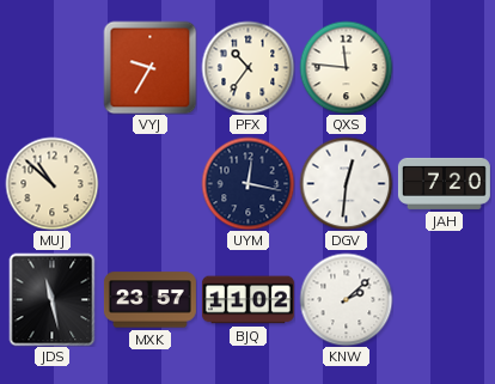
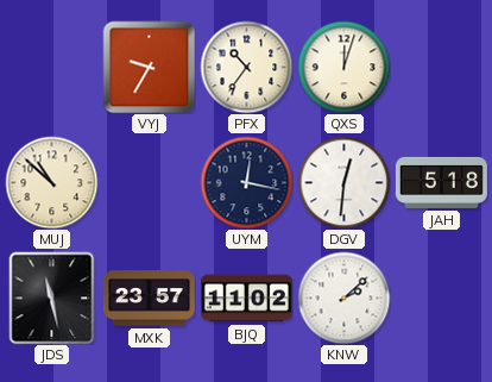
QXS: 11:46 -> 12:03
JAH: 7:20 -> 5:18
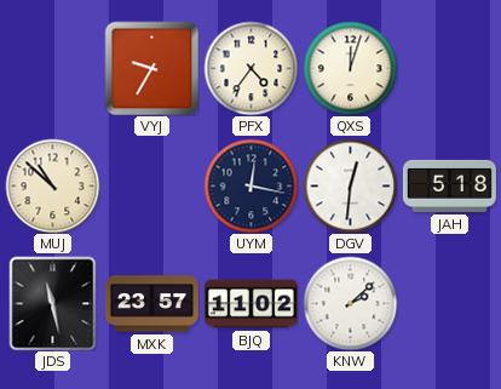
PFX: 10:36 -> 4:36
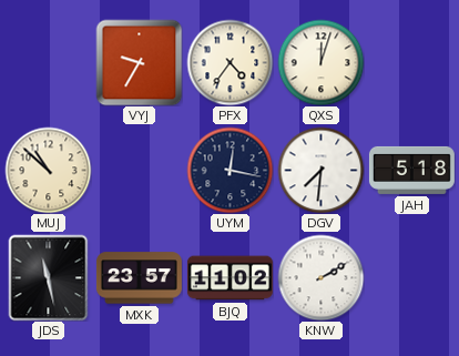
DGV: 12:31 -> 7:31
KNW: 2:08 -> 2:10
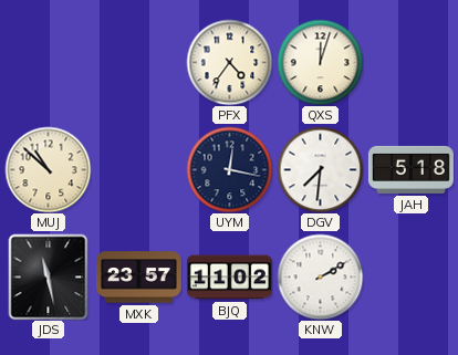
VYJ: 9:35 -> none
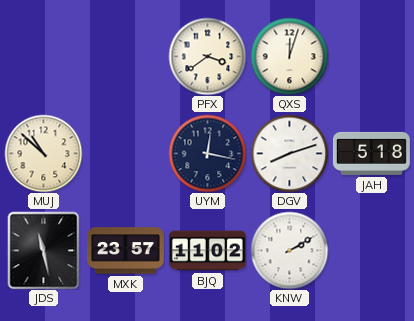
PFX: 4:36 -> 3:39
DGV: 7:31 -> 8:12
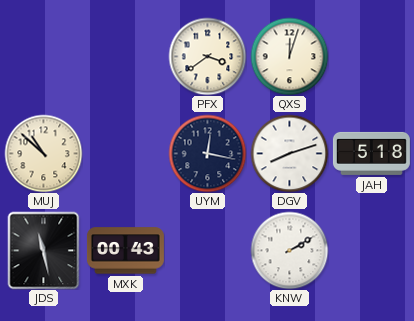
MXK: 23:57 -> 00:43
BJQ: 11:02 -> none
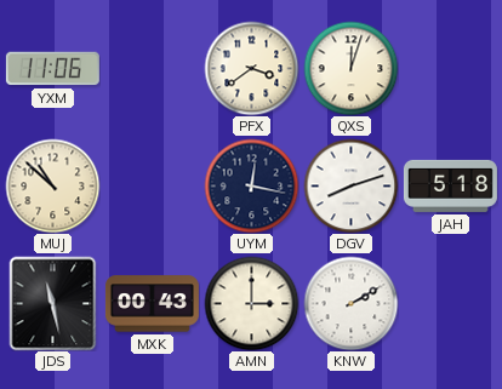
YXM: none -> 11:06
AMN: none -> 3:00
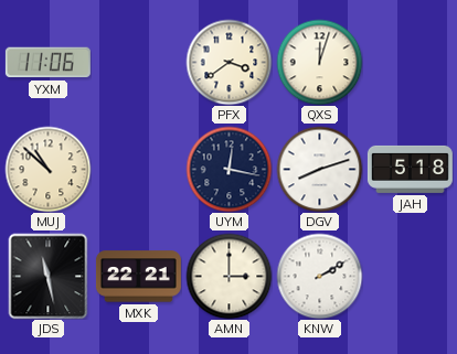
MXK: 00:43 -> 22:21
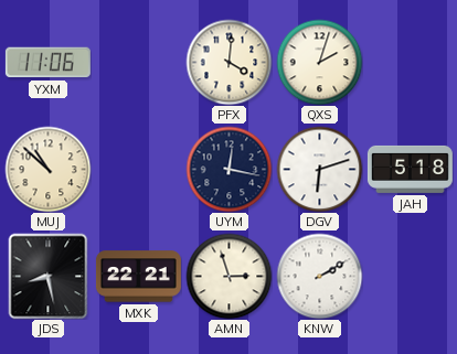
PFX: 3:39 -> 4:01
QXS: 12:03 -> 2:03
DGV: 8:12 -> 6:12
JDS: 11:28 -> 8:28
AMN: 3:00 -> 2:57
